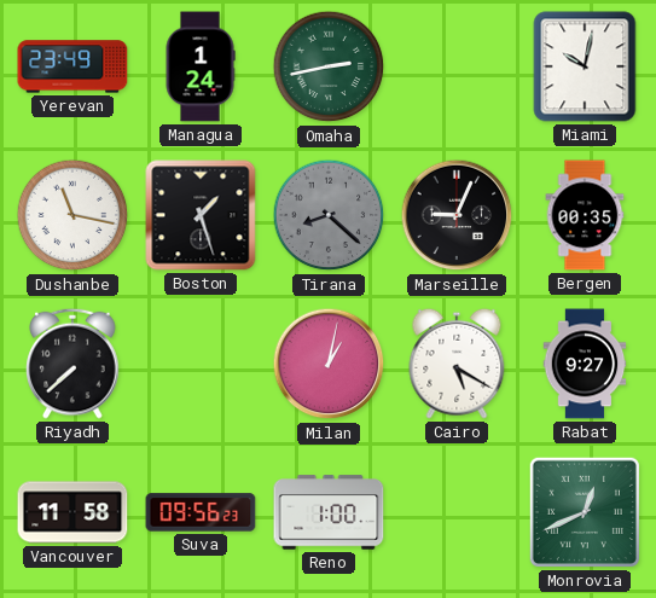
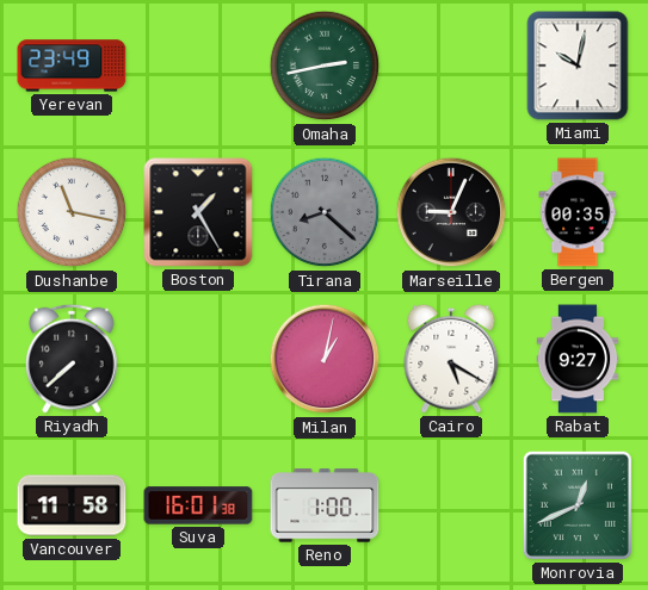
Managua: 1:24 -> none
Boston: 1:27 -> 1:25
Suva: 09:56 -> 16:01
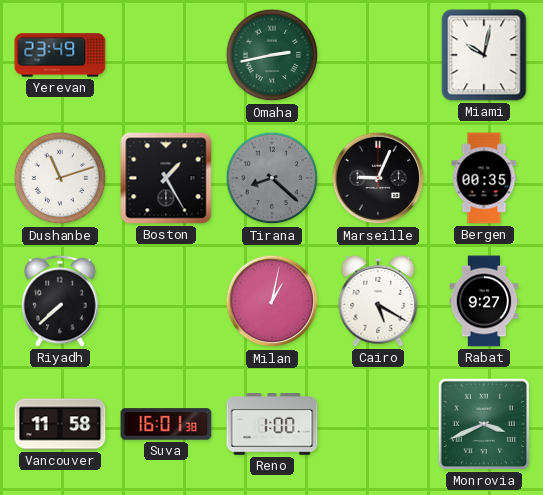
Dushanbe: 11:17 -> 11:12
Monrovia: 12:41 -> 3:41
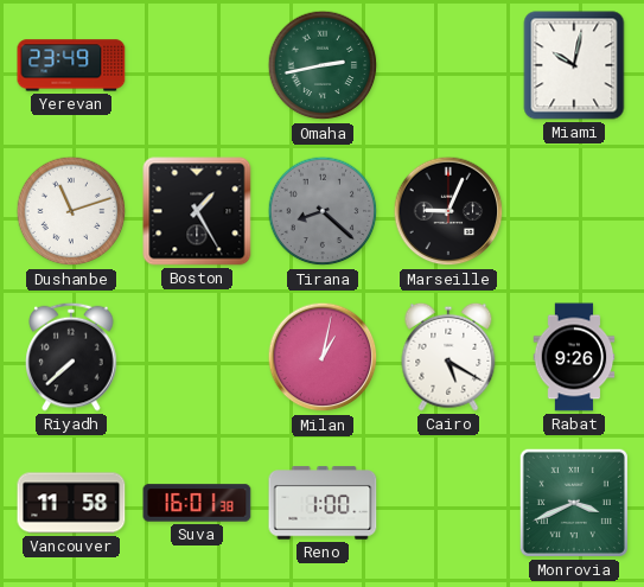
Bergen: 00:35 -> none
Rabat: 9:27 -> 9:26
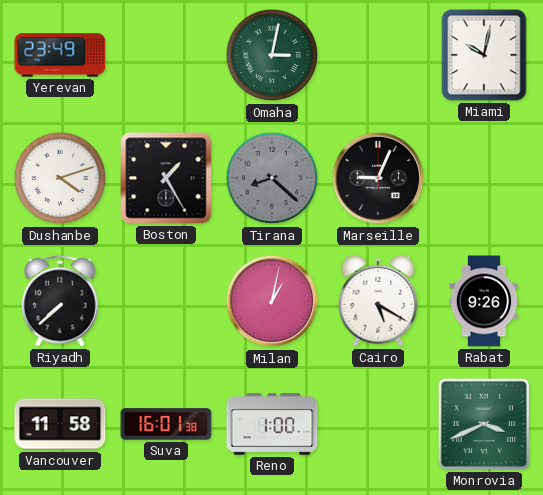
Omaha: 2:43 -> 3:02
Dushanbe: 11:12 -> 4:12
